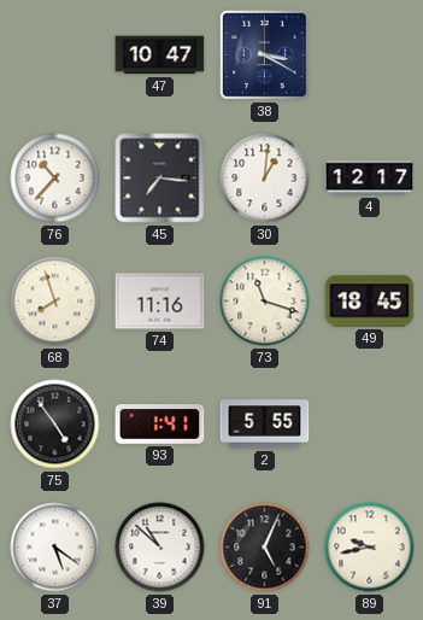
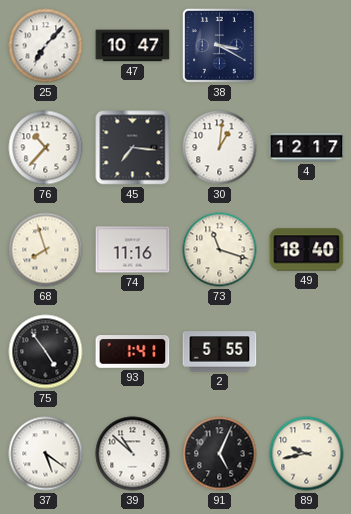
25: none -> 7:07
49: 18:45 -> 18:40
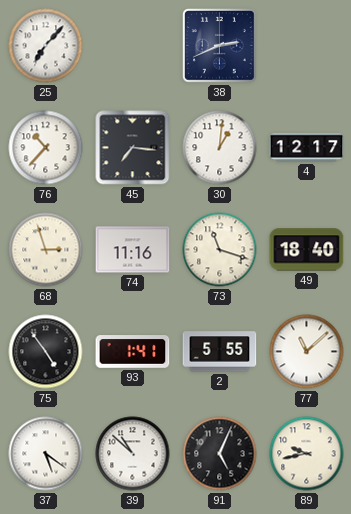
47: 10:47 -> none
38: 3:20 -> 2:41
68: 7:57 -> 2:57
77: none -> 11:08
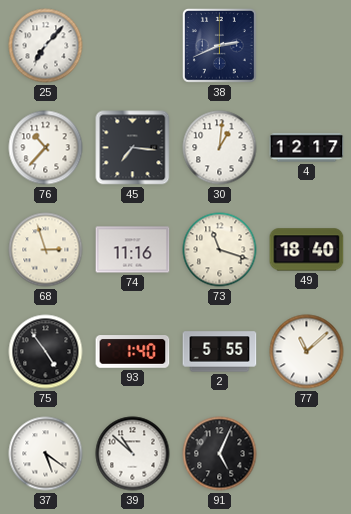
93: 1:41 -> 1:40
89: 9:43 -> none
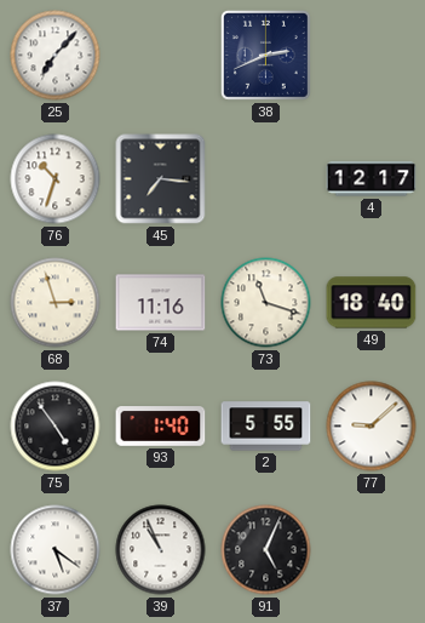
76: 10:37 -> 10:33
30: 1:01 -> none
77: 11:08 -> 9:08
39: 10:52 -> 10:56
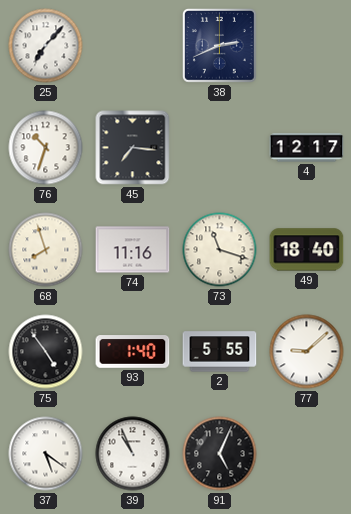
68: 2:57 -> 7:57
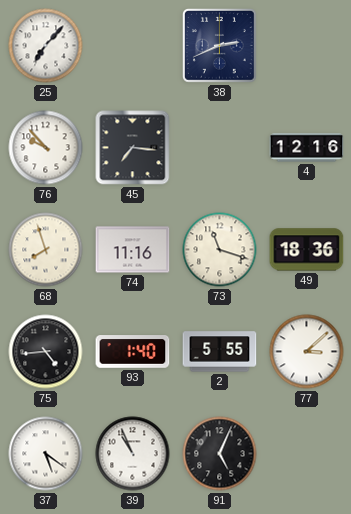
76: 10:33 -> 9:53
4: 12:17 -> 12:16
49: 18:40 -> 18:36
75: 4:54 -> 4:44
77: 9:08 -> 3:08
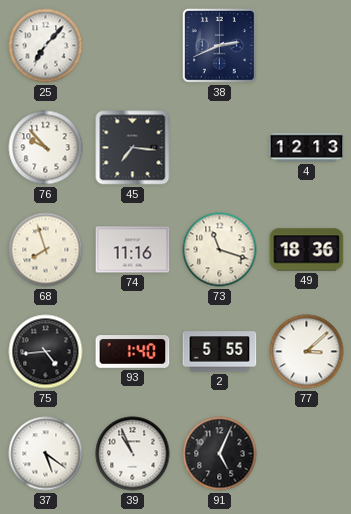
4: 12:16 -> 12:13
